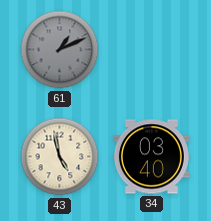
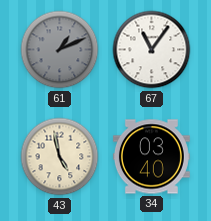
67: none -> 11:06
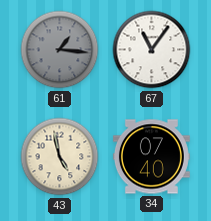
61: 1:11 -> 1:16
34: 03:40 -> 07:40
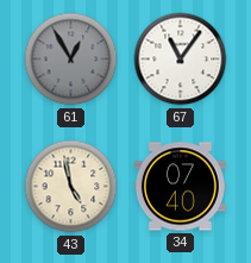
61: 1:16 -> 12:55
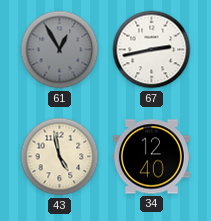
67: 11:06 -> 2:43
34: 07:40 -> 12:40
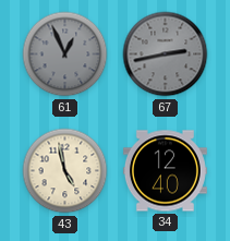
61: 12:55 -> 12:56
67 dial: white -> grey
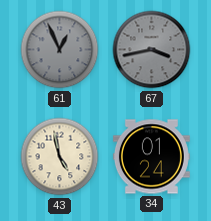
67: 2:43 -> 3:43
34: 12:40 -> 01:24
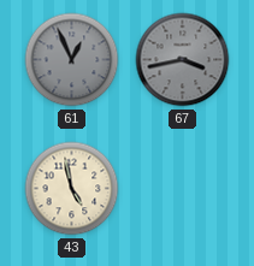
34: 01:24 -> none
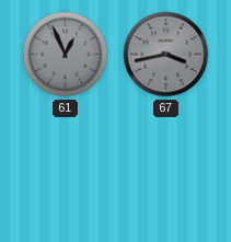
43: 4:58 -> none
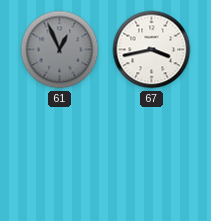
67 dial: grey -> white
